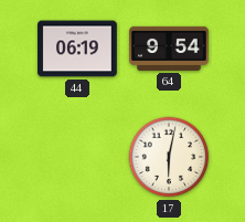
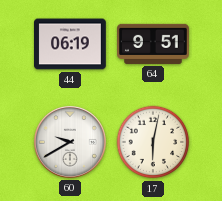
64: 9:54 -> 9:51
60: none -> 9:40
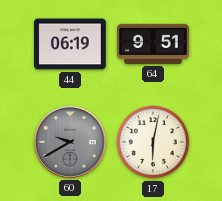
60 dial: white -> grey
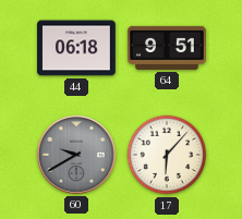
44: 06:19 -> 06:18
17: 6:02 -> 6:07
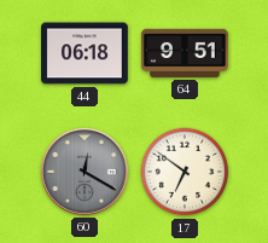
60: 9:40 -> 12:20
17: 6:07 -> 6:51
